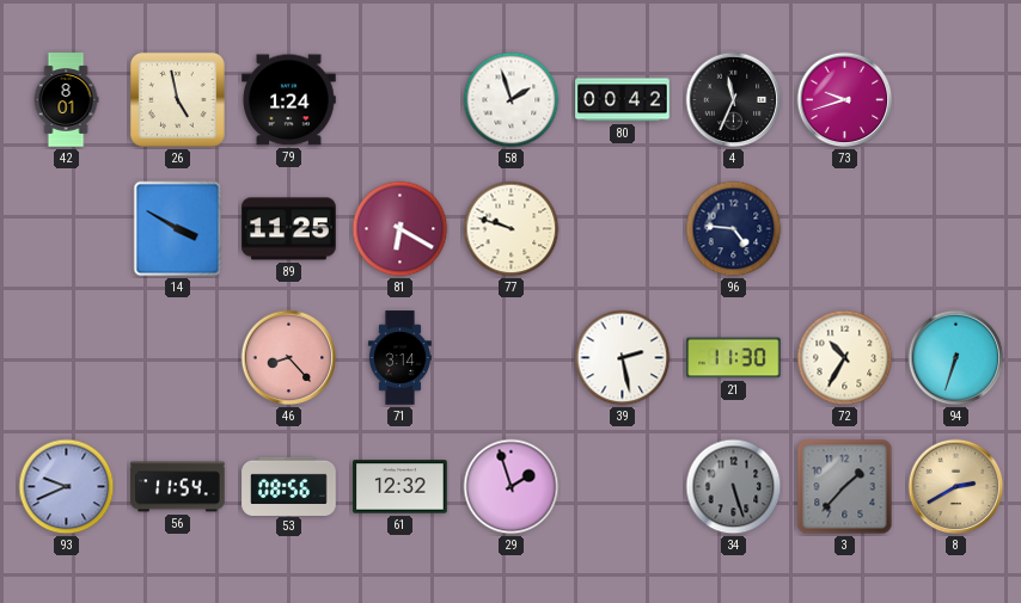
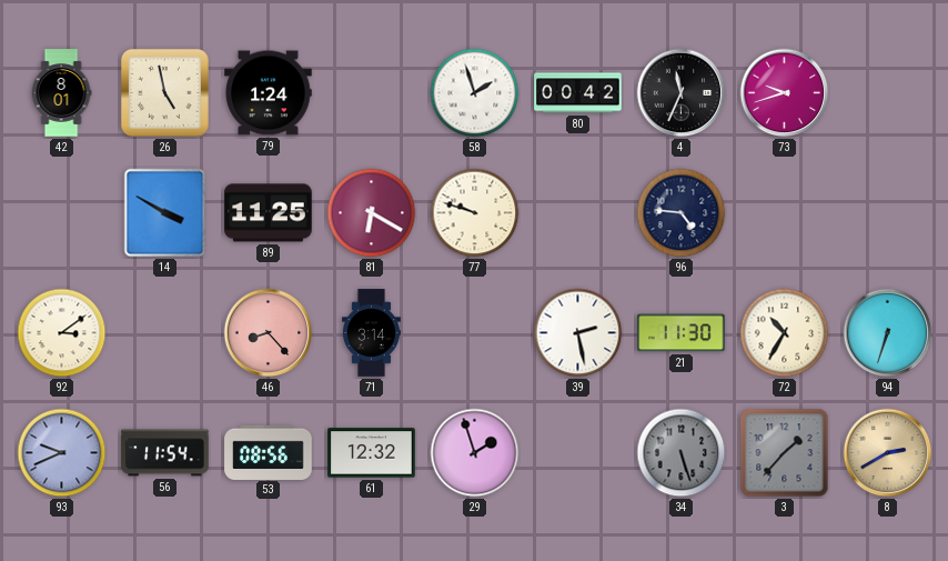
92: none -> 3:09
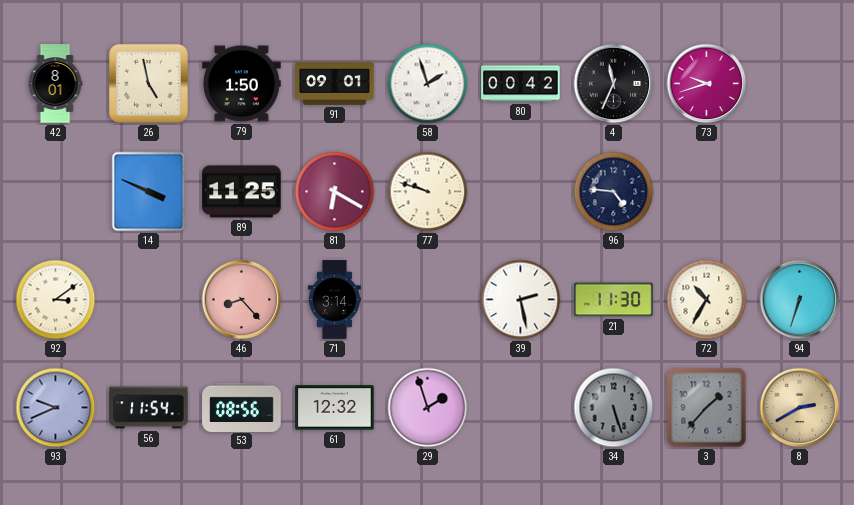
79: 1:24 -> 1:50
91: none -> 09:01
14: 3:50 -> 3:49
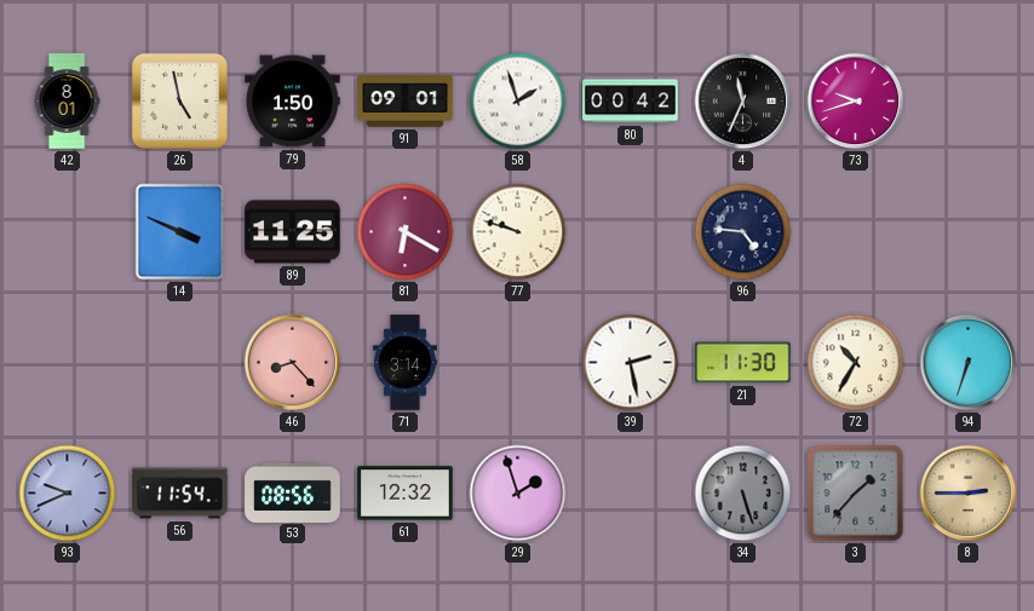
92: 3:09 -> none
8: 2:40 -> 2:45
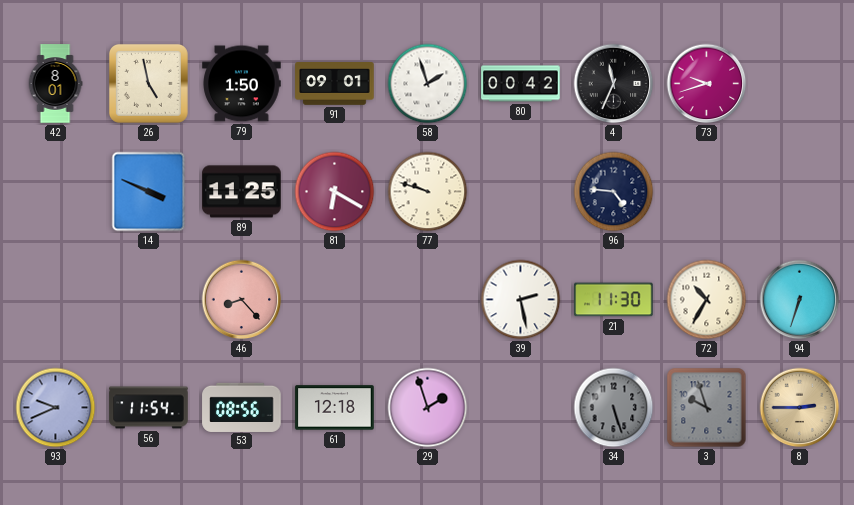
71: 3:14 -> none
61: 12:32 -> 12:18
3: 1:37 -> 9:57
